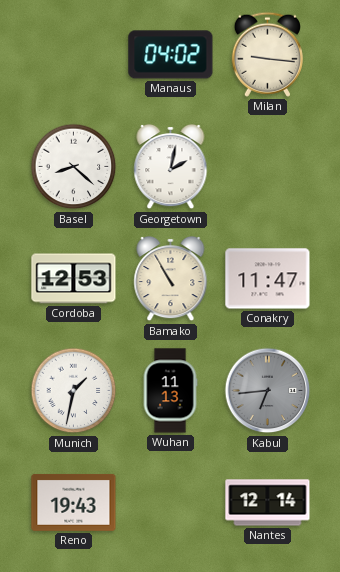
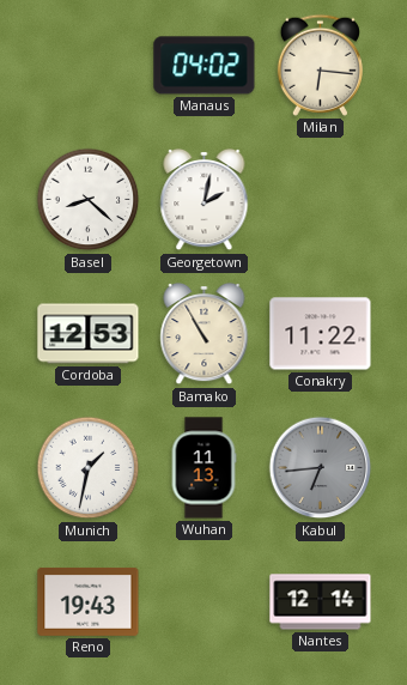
Milan: 9:16 -> 6:16
Conakry: 11:47 -> 11:22
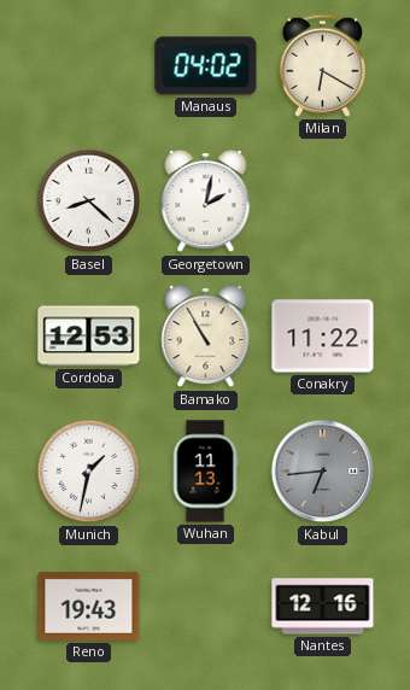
Milan: 6:16 -> 6:20
Nantes: 12:14 -> 12:16
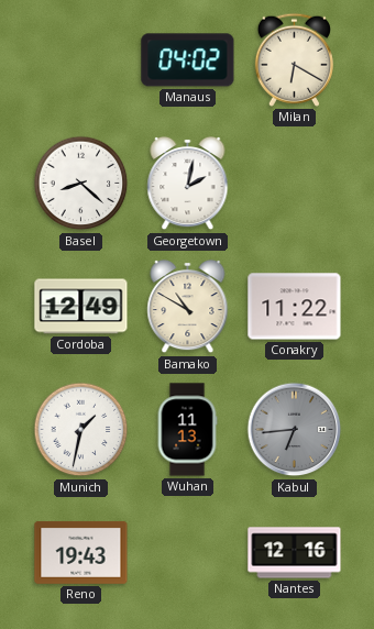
Cordoba: 12:53 -> 12:49
Bamako: 10:55 -> 10:50
